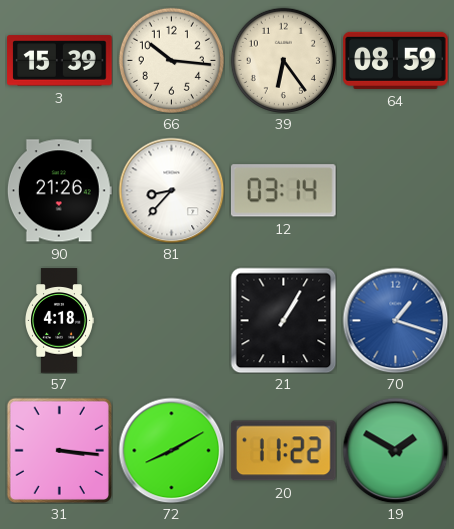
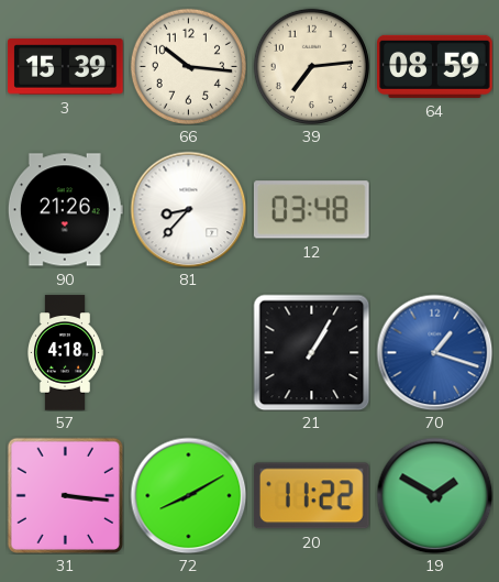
39: 6:24 -> 7:14
12: 03:14 -> 03:48
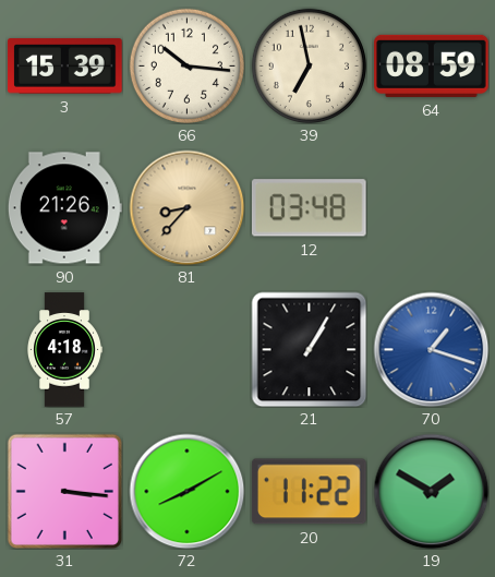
39: 7:14 -> 6:58
81 dial: white -> champagne
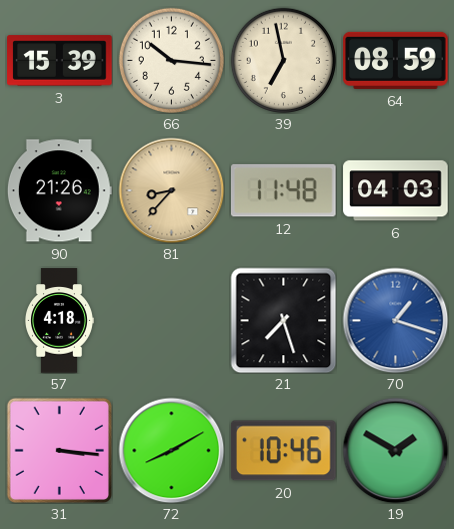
12: 03:48 -> 11:48
6: none -> 04:03
21: 1:05 -> 7:27
20: 11:22 -> 10:46
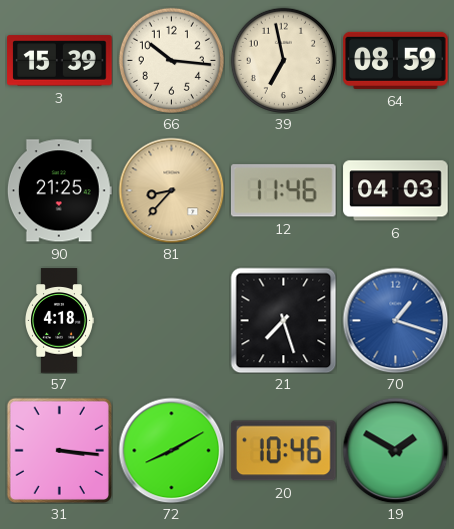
90: 21:26 -> 21:25
12: 11:48 -> 11:46
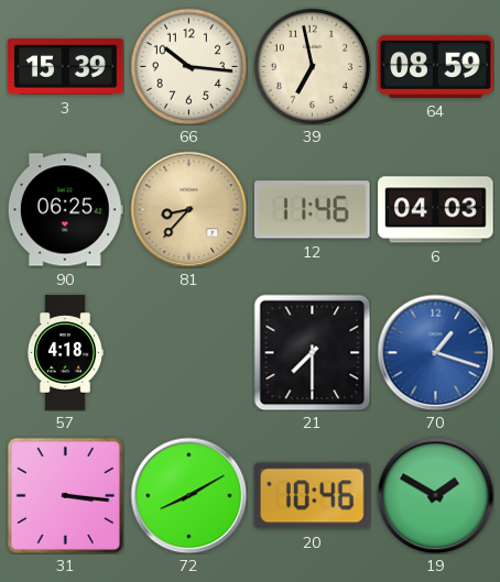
90: 21:25 -> 06:25
21: 7:27 -> 7:30
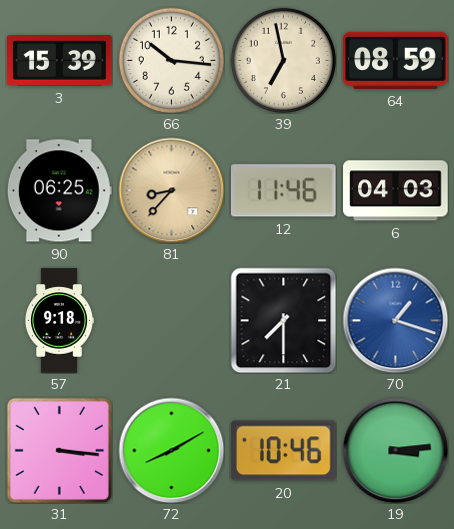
57: 4:18 -> 9:18
19: 1:50 -> 3:14
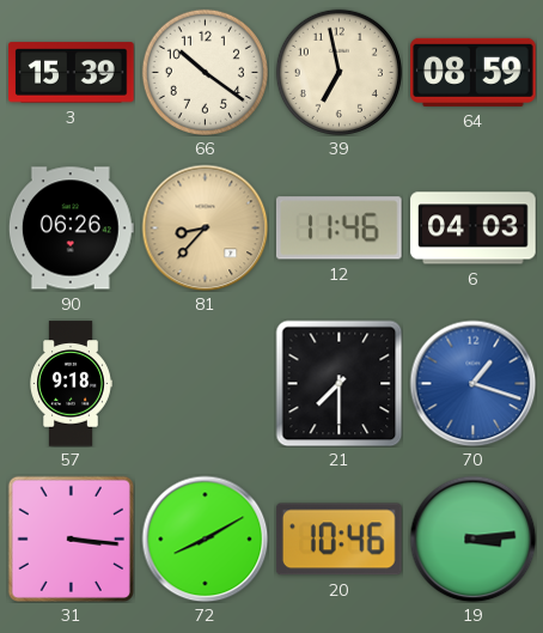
66: 10:16 -> 10:21
90: 06:25 -> 06:26
